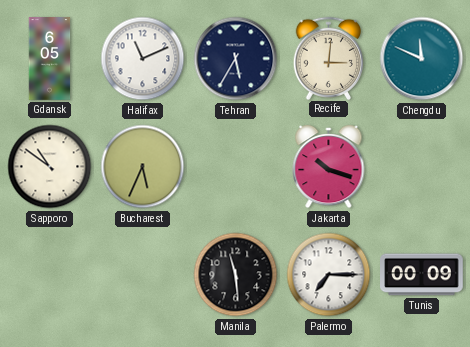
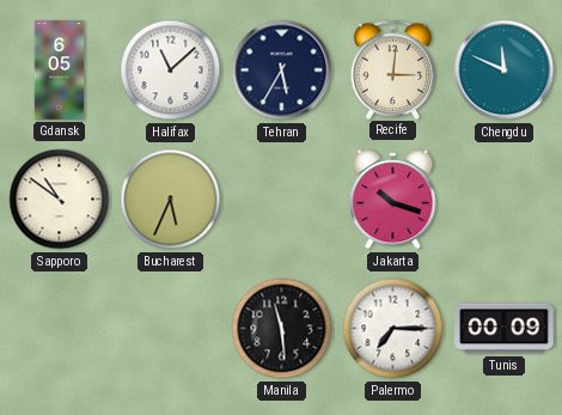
Halifax: 11:11 -> 11:08
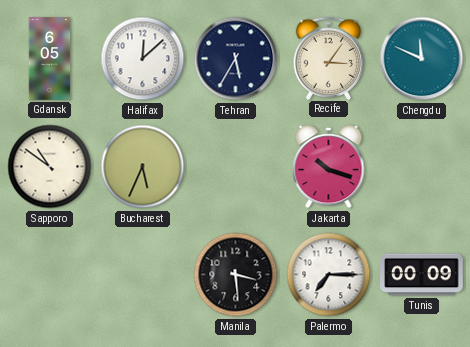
Halifax: 11:08 -> 12:08
Recife: 3:01 -> 3:06
Manila: 11:29 -> 3:29
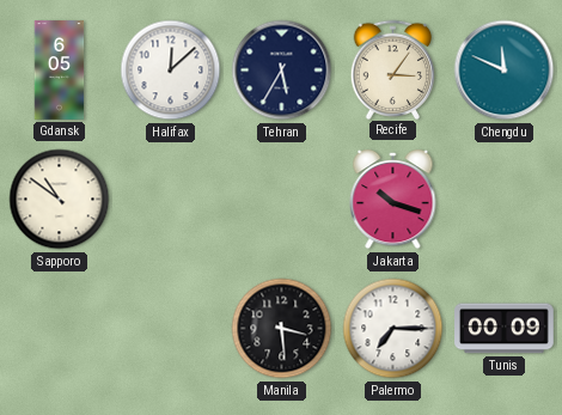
Bucharest: 5:34 -> none
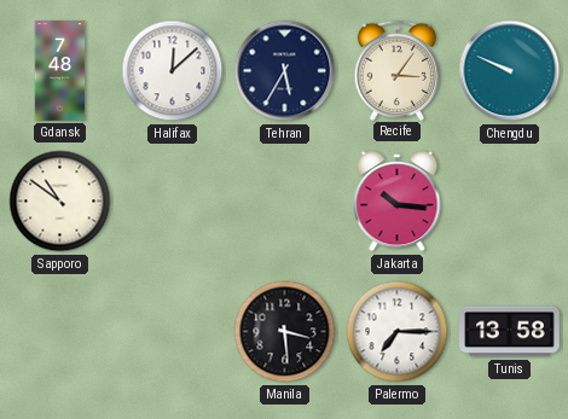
Gdansk: 6:05 -> 7:48
Chengdu: 11:49 -> 9:49
Jakarta: 10:18 -> 10:16
Tunis: 00:09 -> 13:58
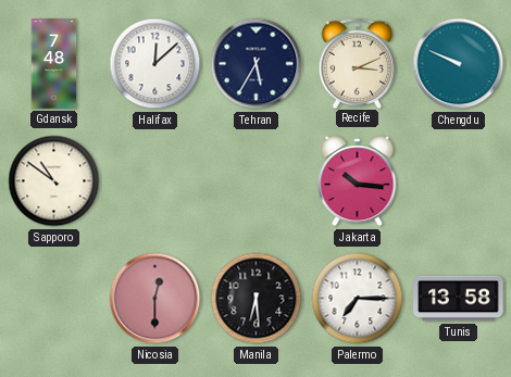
Recife: 3:06 -> 3:11
Nicosia: none -> 12:30
Manila: 3:29 -> 6:29
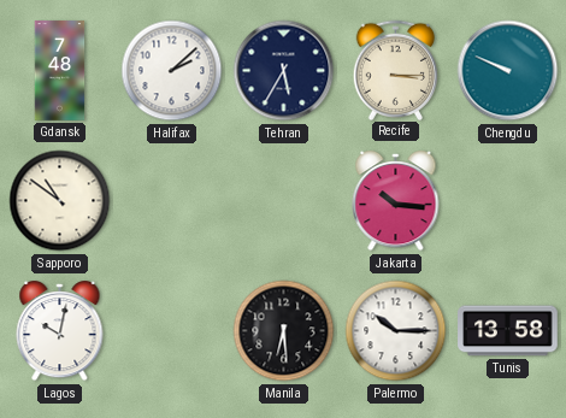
Halifax: 12:08 -> 2:08
Recife: 3:11 -> 3:15
Lagos: none -> 10:02
Nicosia: 12:30 -> none
Palermo: 7:15 -> 10:15
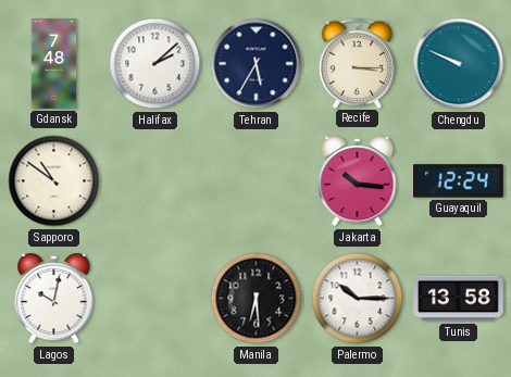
Guayaquil: none -> 12:24
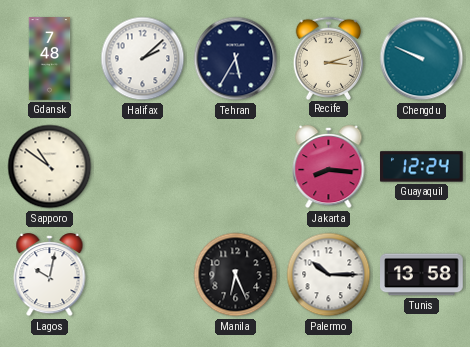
Recife: 3:15 -> 3:12
Jakarta: 10:16 -> 8:16
Manila: 6:29 -> 6:26
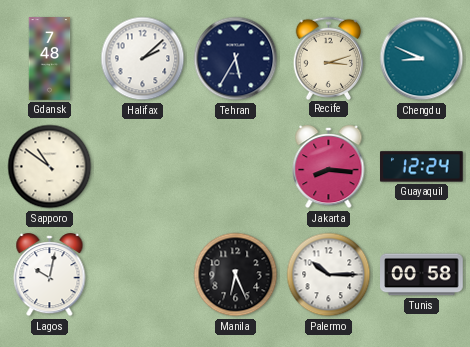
Chengdu: 9:49 -> 8:49
Tunis: 13:58 -> 00:58
